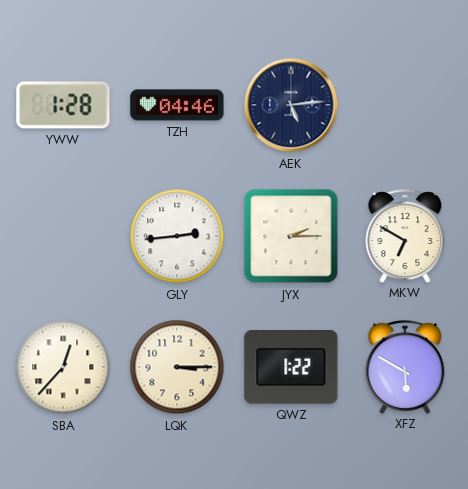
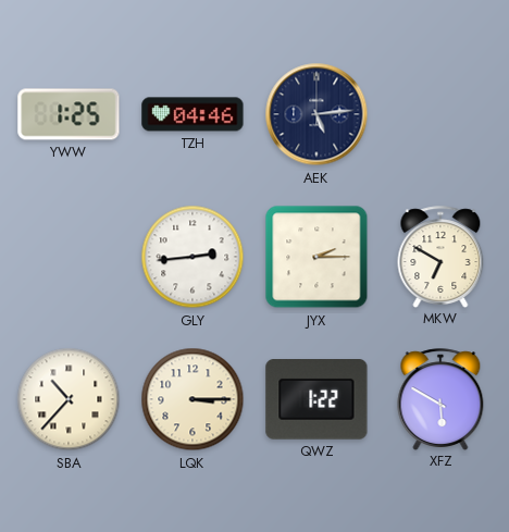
YWW: 1:28 -> 1:25
SBA: 12:37 -> 10:37
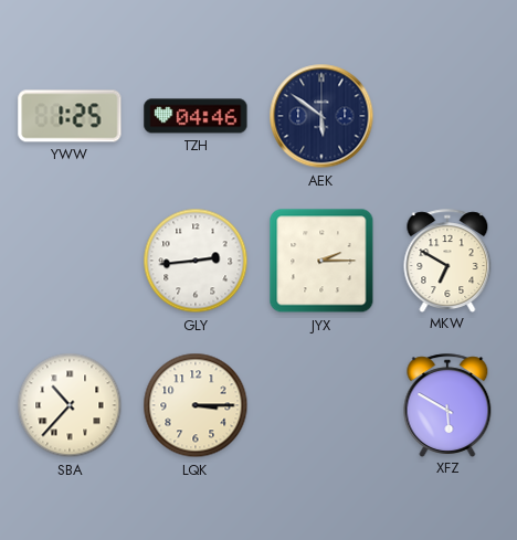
AEK: 5:14 -> 5:51
QWZ: 1:22 -> none
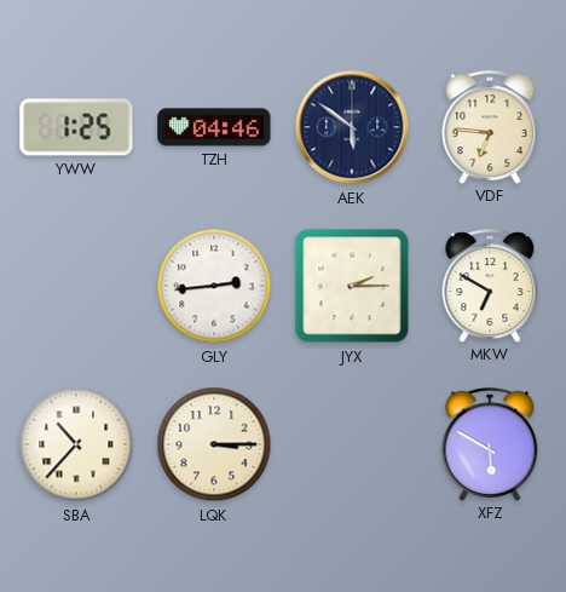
VDF: none -> 6:46
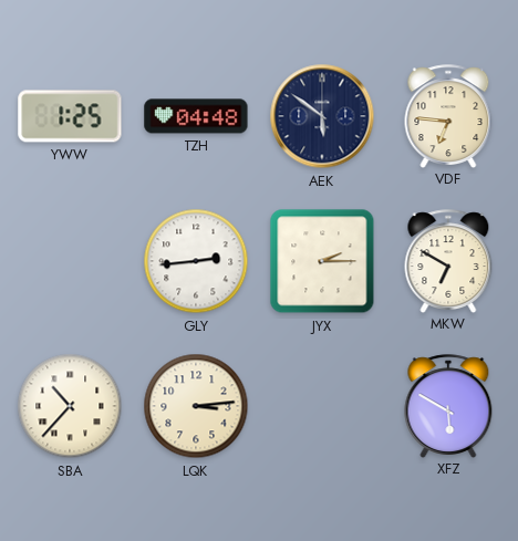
TZH: 04:46 -> 04:48
LQK: 3:15 -> 3:14
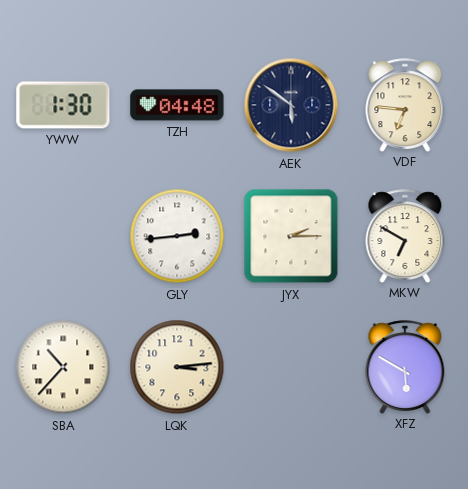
YWW: 1:25 -> 1:30
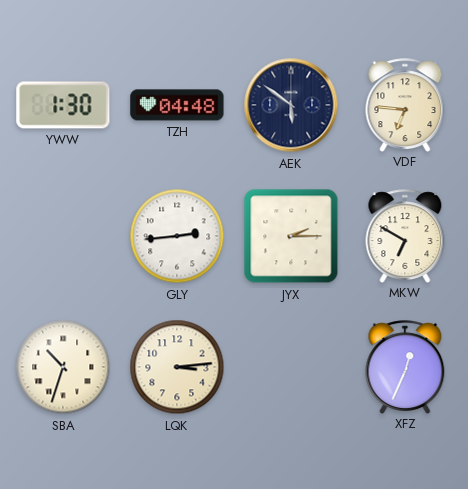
SBA: 10:37 -> 10:33
XFZ: 5:50 -> 12:34
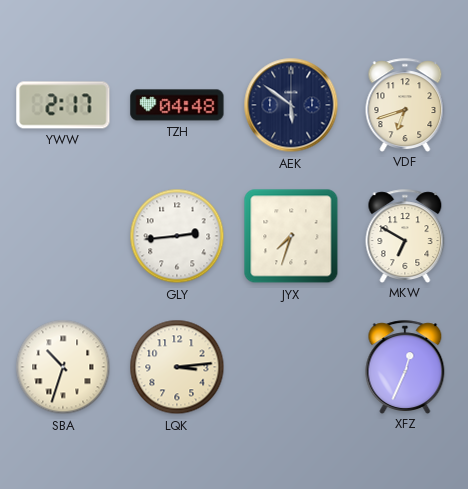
YWW: 1:30 -> 2:17
VDF: 6:46 -> 6:42
JYX: 2:15 -> 7:33
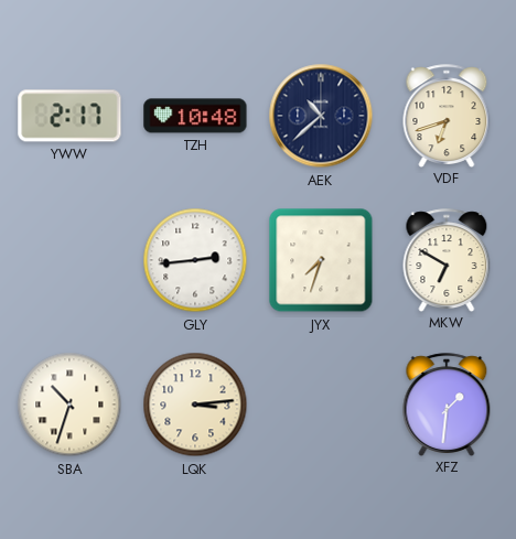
TZH: 04:48 -> 10:48
AEK: 5:51 -> 10:38
XFZ: 12:34 -> 1:31
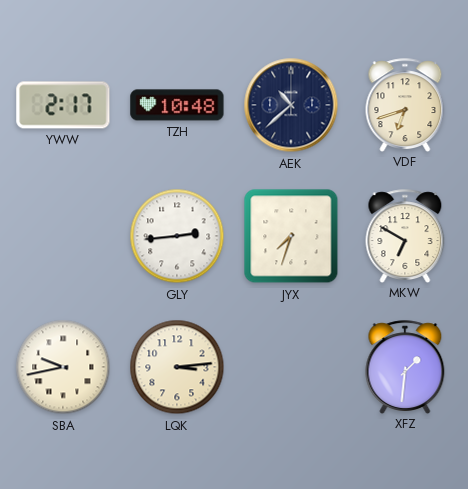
SBA: 10:33 -> 9:43
